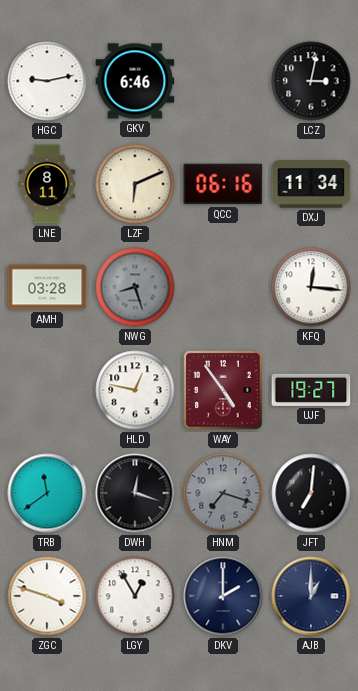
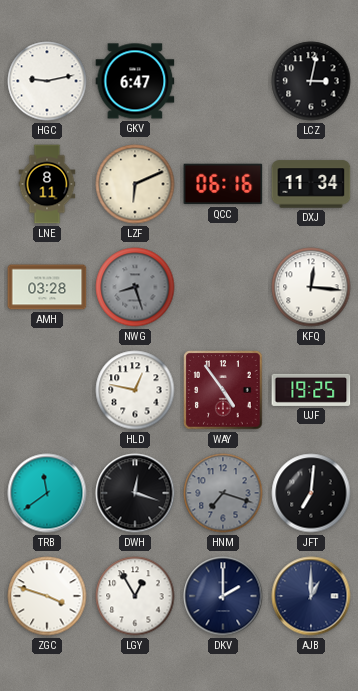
GKV: 6:46 -> 6:47
UJF: 19:27 -> 19:25
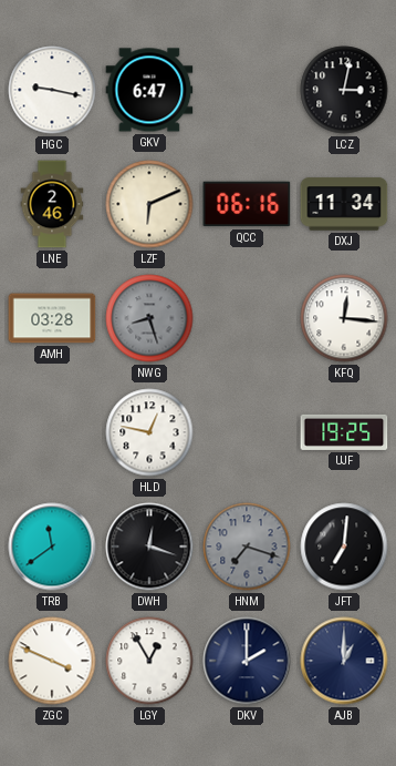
HGC: 9:13 -> 9:17
LNE: 8:11 -> 2:46
WAY: 4:54 -> none
ZGC: 3:48 -> 3:49
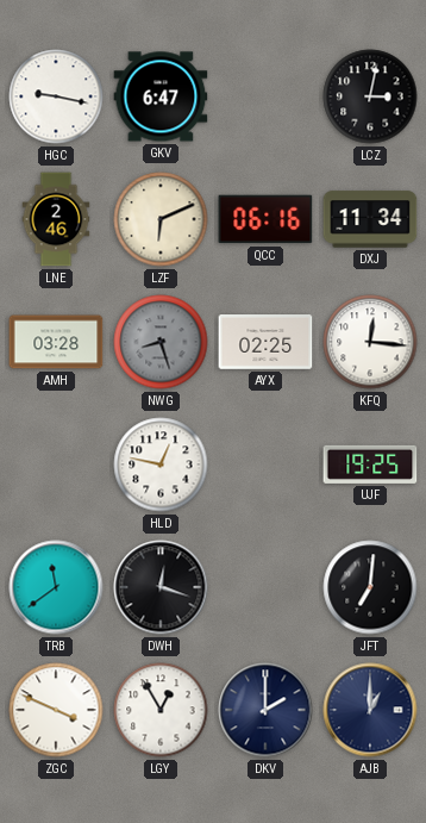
AYX: none -> 02:25
HNM: 7:18 -> none
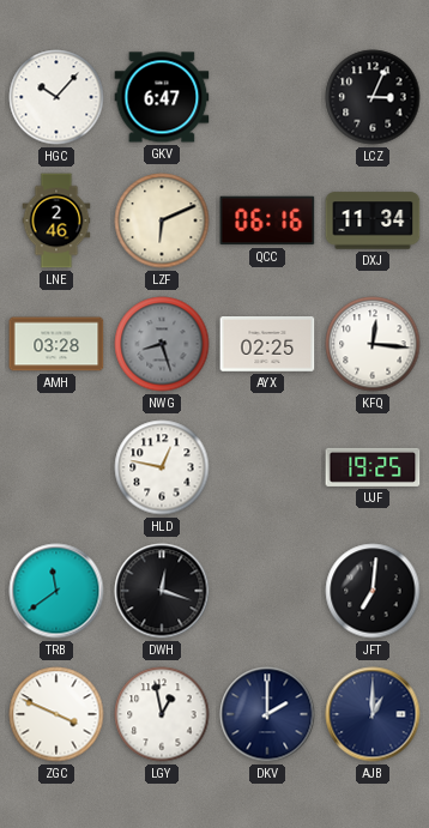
HGC: 9:17 -> 10:07
LCZ: 3:02 -> 3:04
LGY: 12:55 -> 12:58
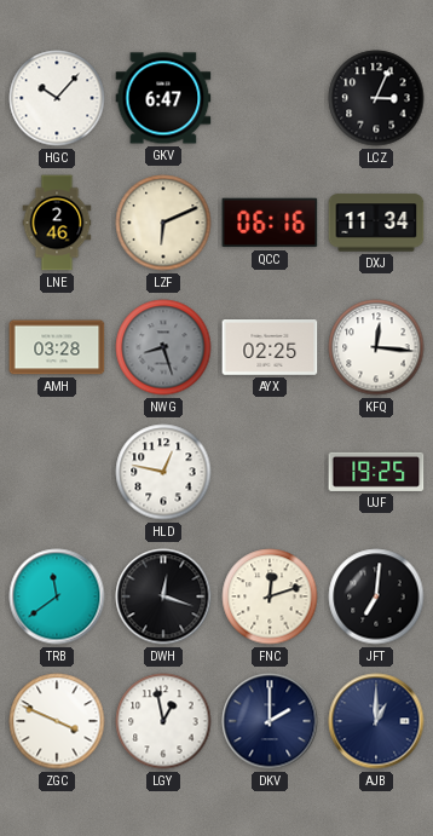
FNC: none -> 12:12
